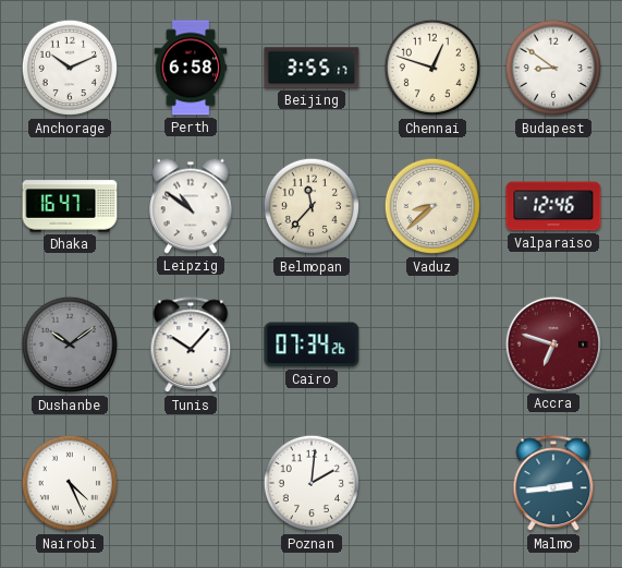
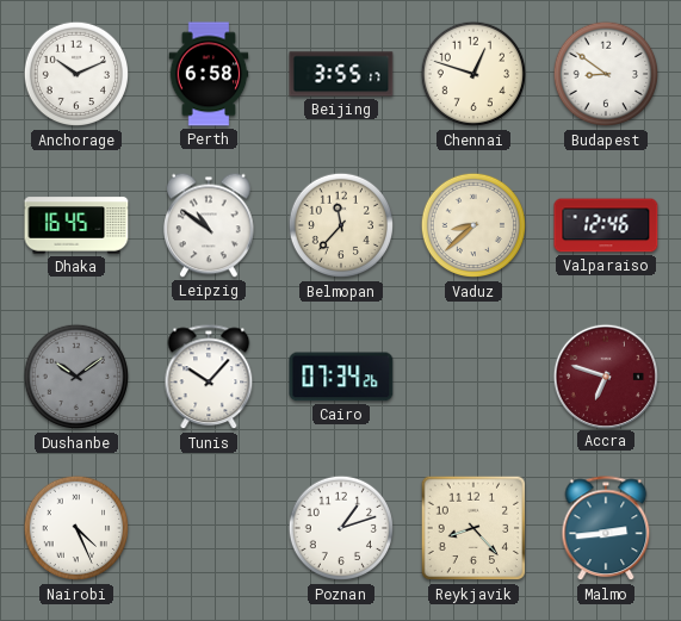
Dhaka: 16:47 -> 16:45
Poznan: 2:01 -> 1:12
Reykjavik: none -> 8:23
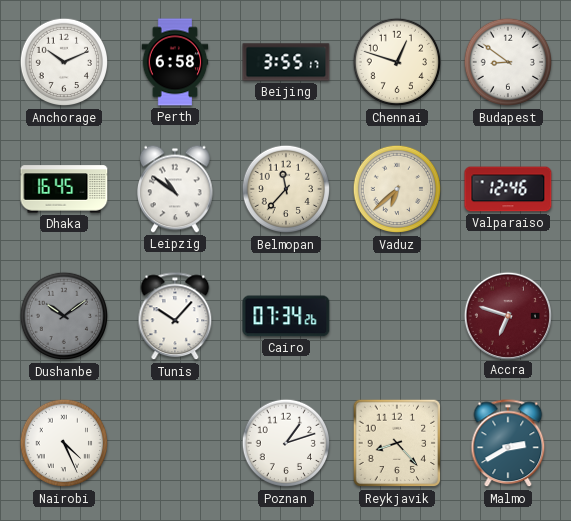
Vaduz: 8:38 -> 6:38
Malmo: 2:44 -> 2:40
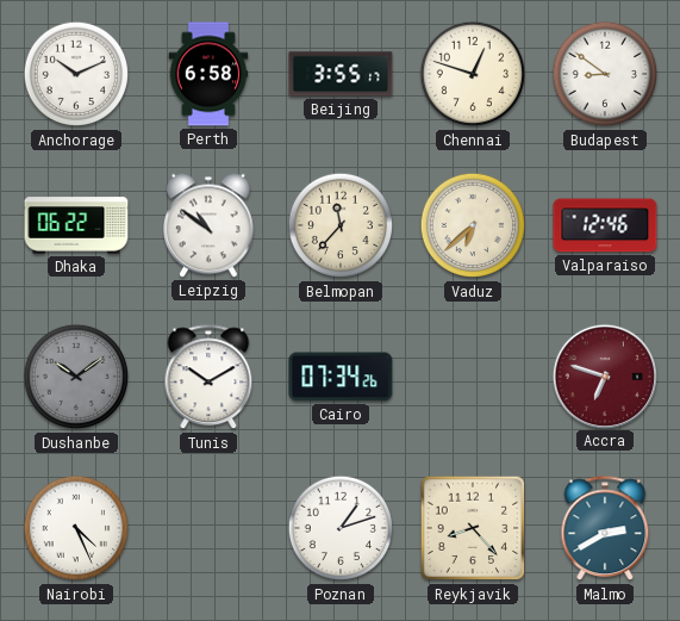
Dhaka: 16:45 -> 06:22
Tunis: 10:07 -> 10:10
